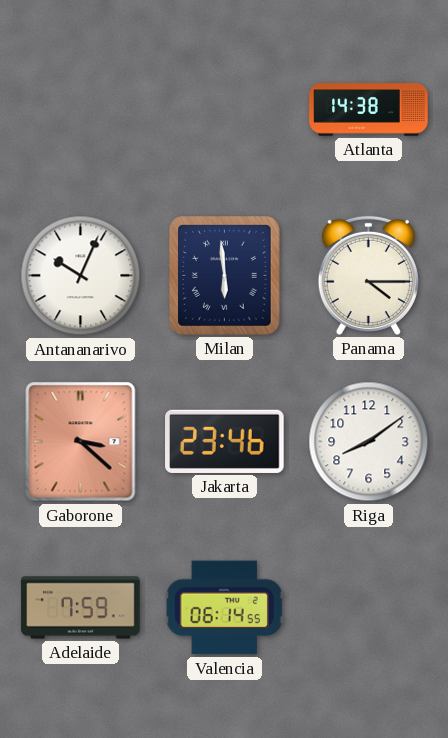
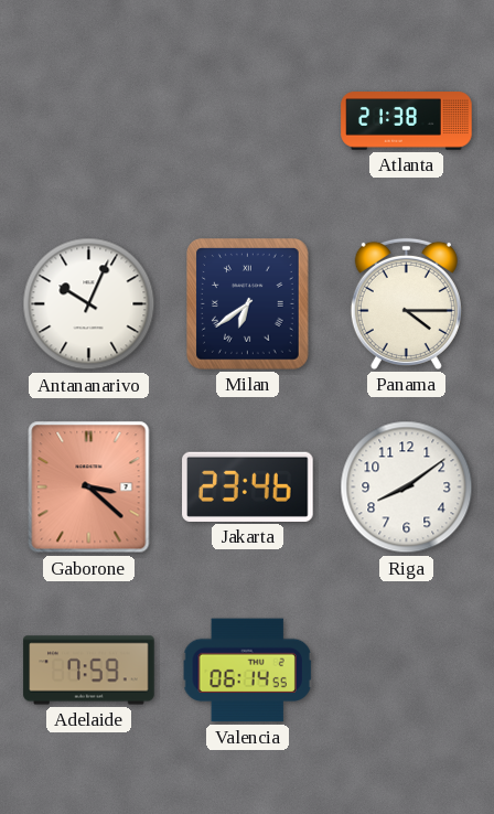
Atlanta: 14:38 -> 21:38
Milan: 5:59 -> 6:39
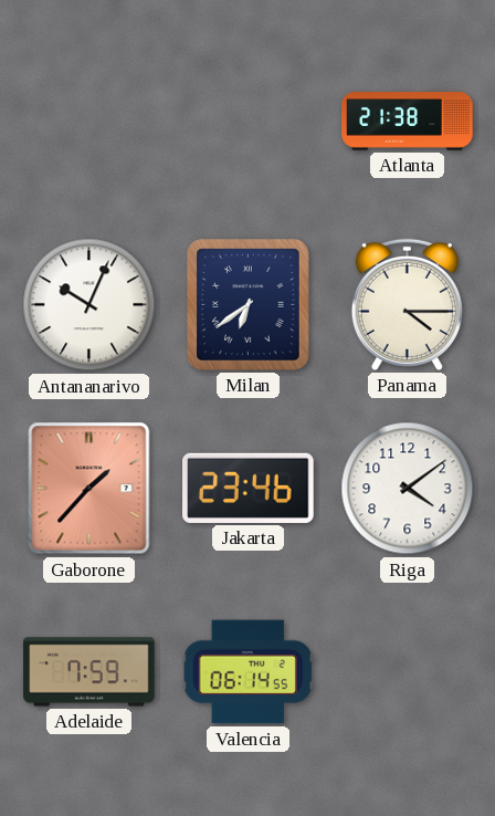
Gaborone: 3:22 -> 1:37
Riga: 8:09 -> 4:09
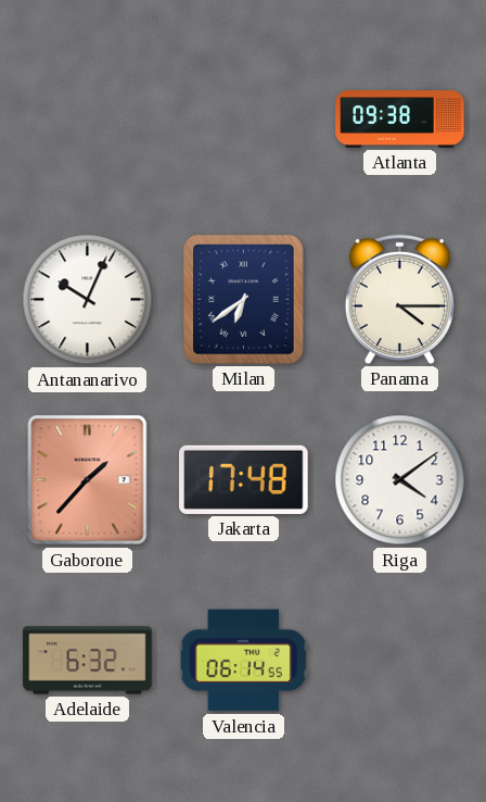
Atlanta: 21:38 -> 09:38
Jakarta: 23:46 -> 17:48
Adelaide: 7:59 -> 6:32
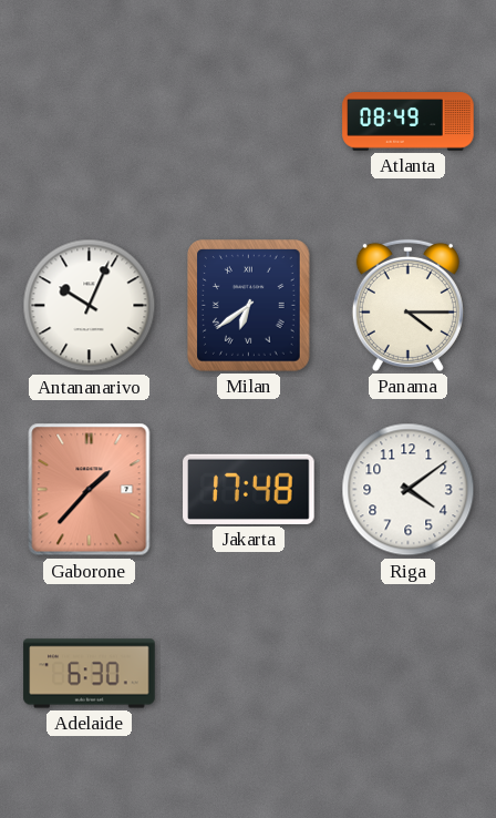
Atlanta: 09:38 -> 08:49
Adelaide: 6:32 -> 6:30
Valencia: 06:14 -> none
